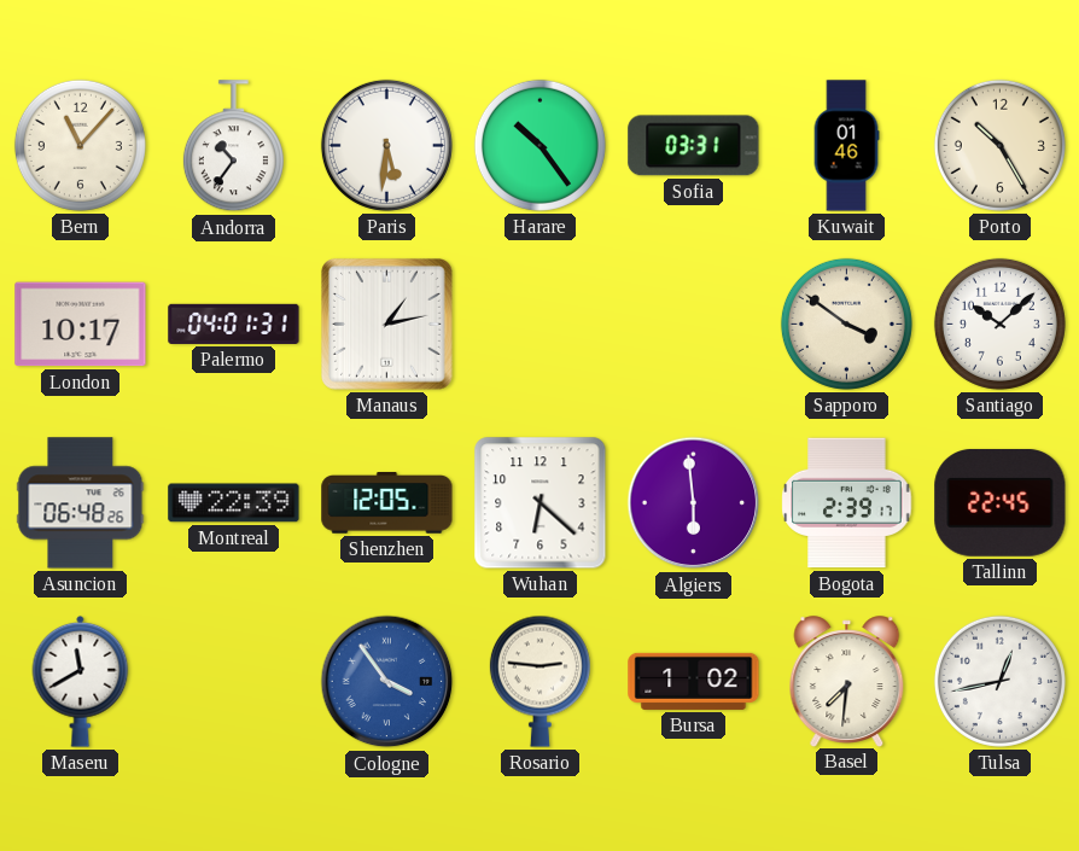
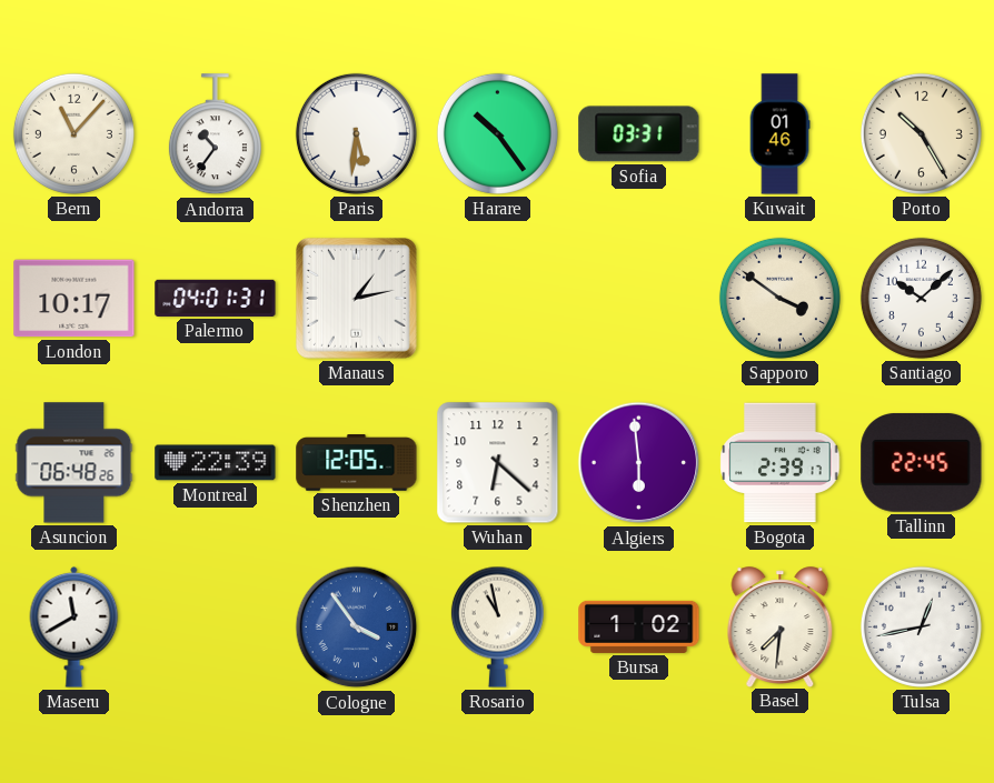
Rosario: 2:46 -> 10:58
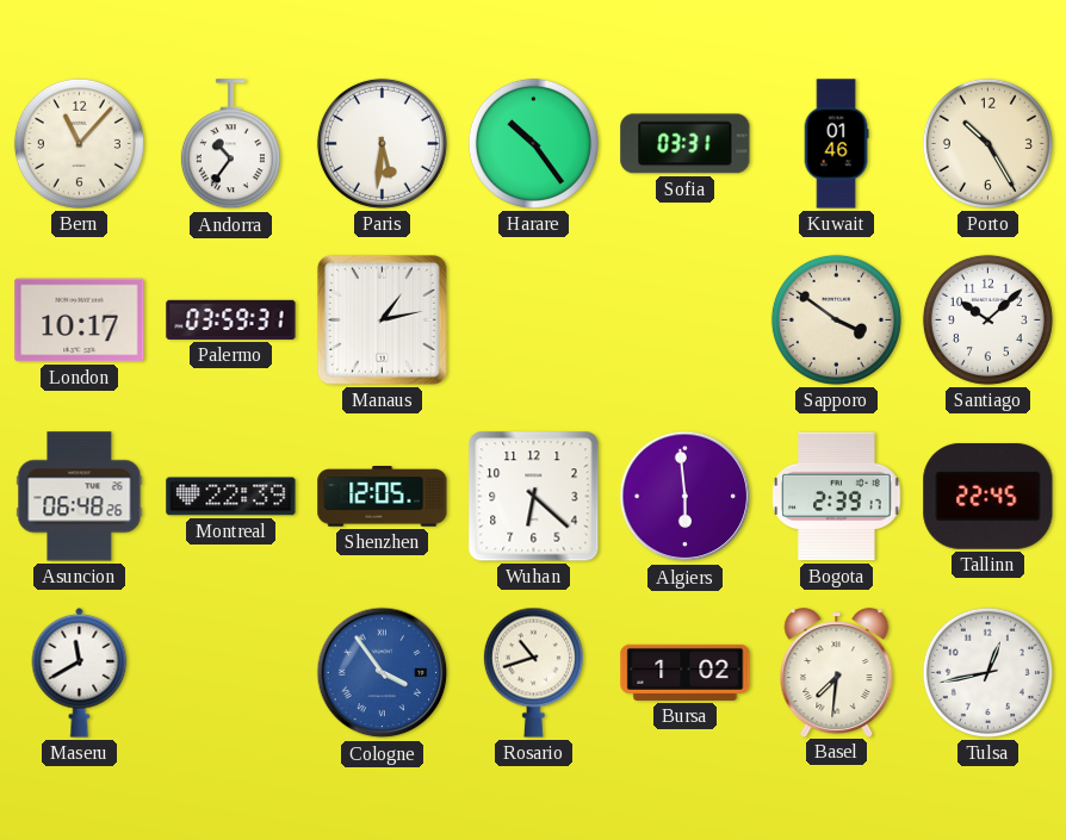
Palermo: 04:01 -> 03:59
Rosario: 10:58 -> 10:42
